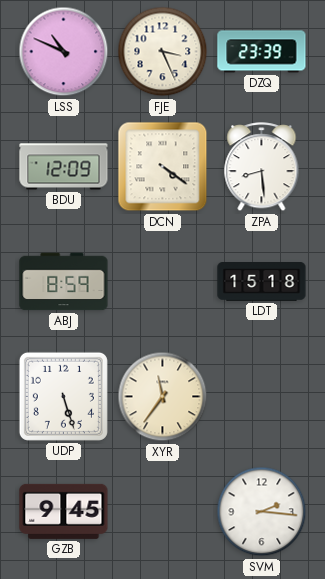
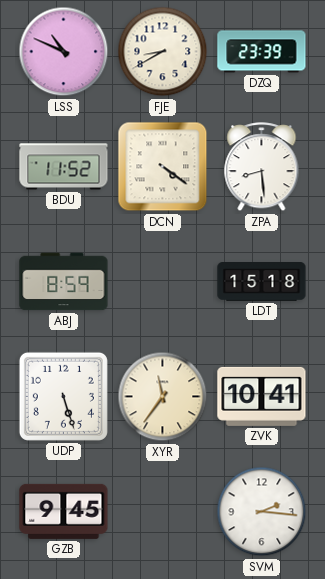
FJE: 3:26 -> 8:40
BDU: 12:09 -> 11:52
ZVK: none -> 10:41
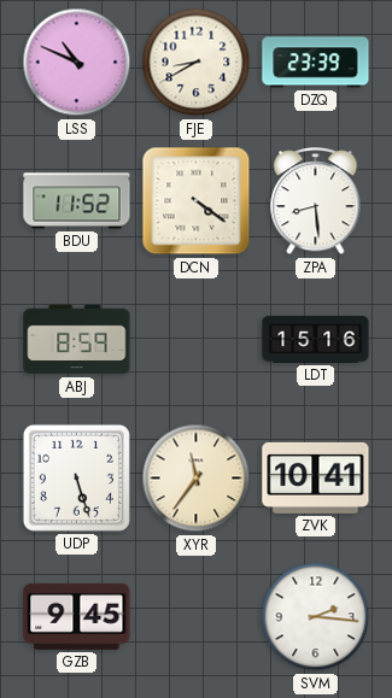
LDT: 15:18 -> 15:16
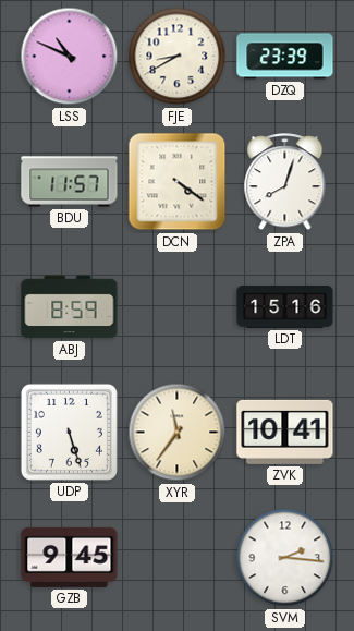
BDU: 11:52 -> 11:57
ZPA: 8:29 -> 8:03
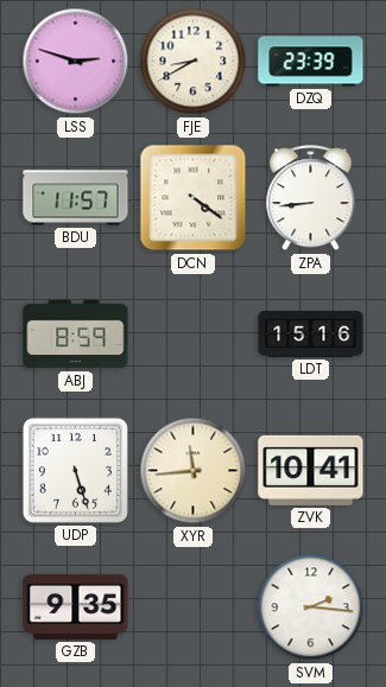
LSS: 10:49 -> 2:48
ZPA: 8:03 -> 8:44
XYR: 11:36 -> 11:44
GZB: 9:45 -> 9:35
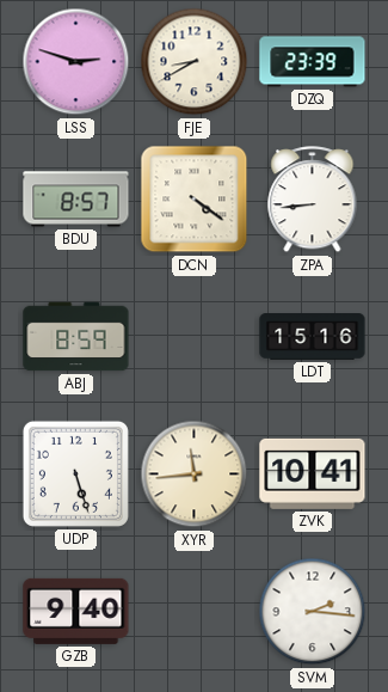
BDU: 11:57 -> 8:57
GZB: 9:35 -> 9:40
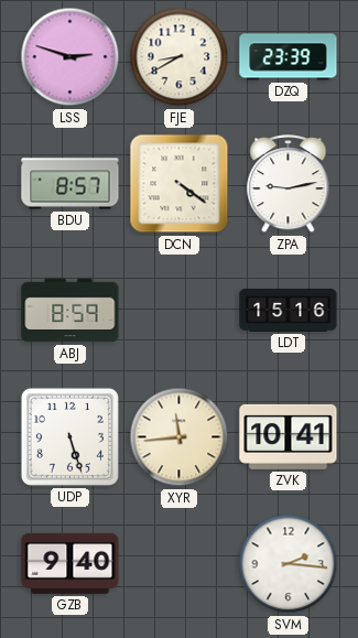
ZPA: 8:44 -> 9:13
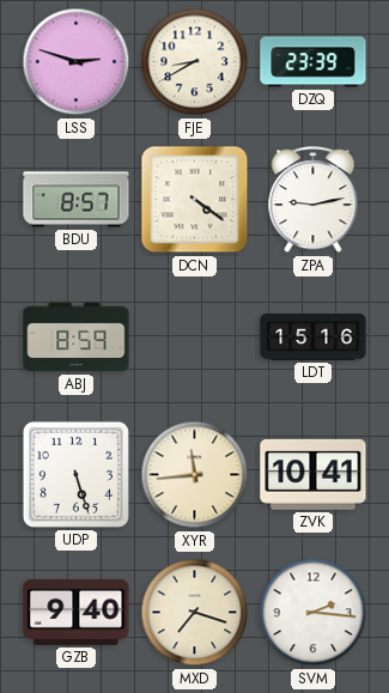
MXD: none -> 7:18
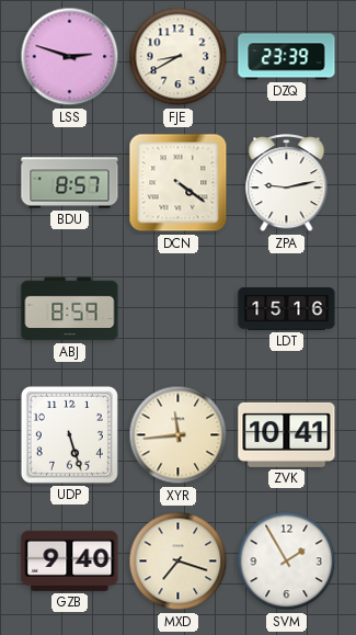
SVM: 2:16 -> 1:55
